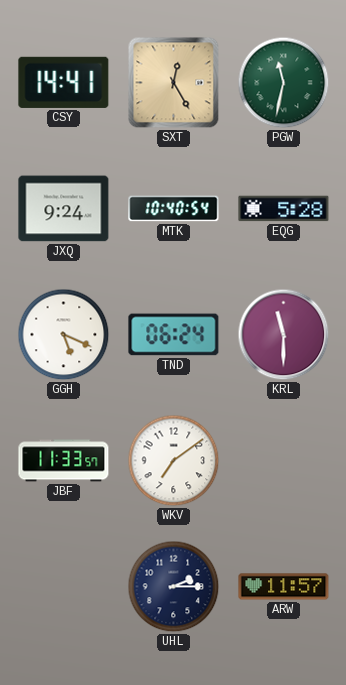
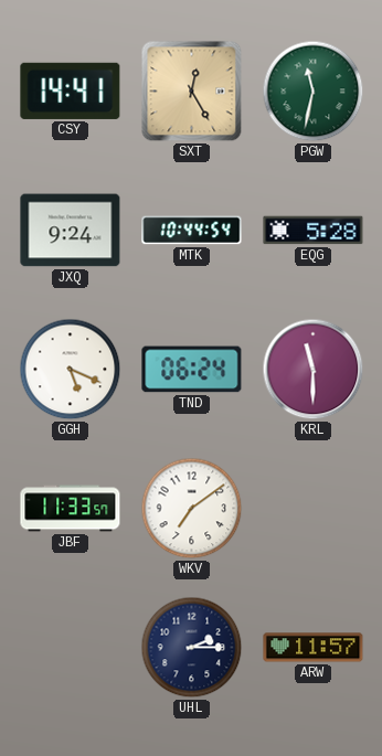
MTK: 10:40 -> 10:44
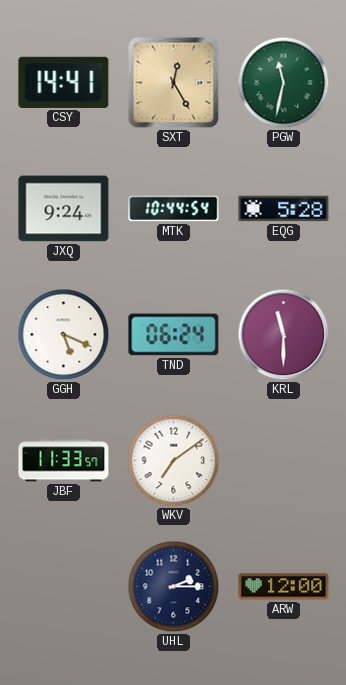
ARW: 11:57 -> 12:00
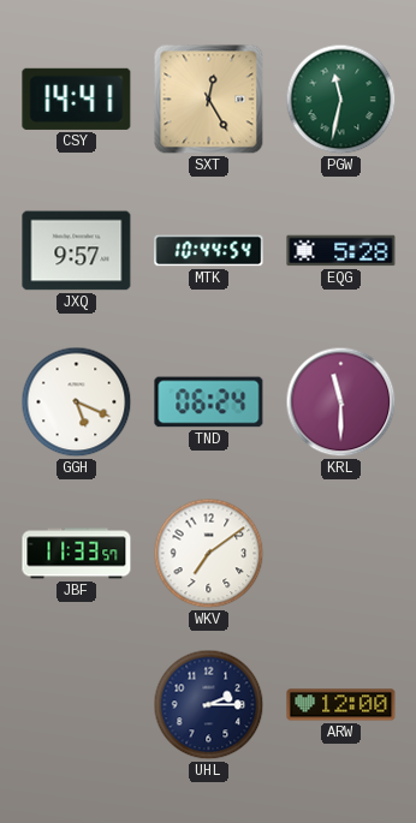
JXQ: 9:24 -> 9:57
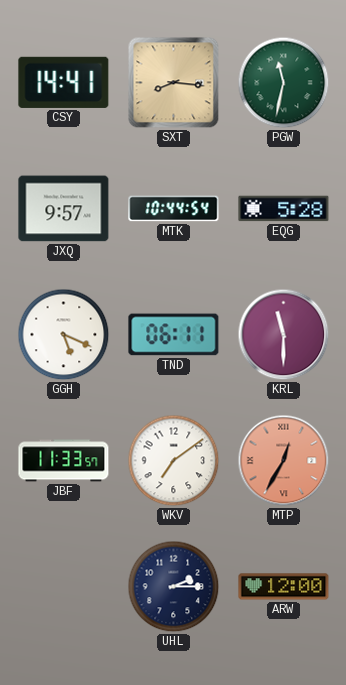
SXT: 12:25 -> 8:16
TND: 06:24 -> 06:11
MTP: none -> 12:35
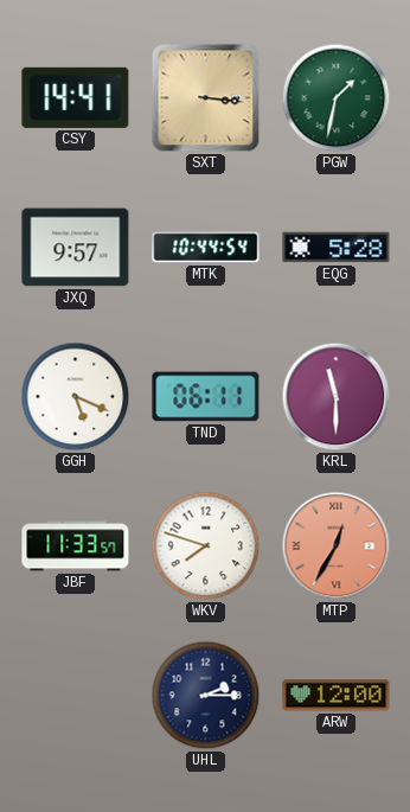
SXT: 8:16 -> 3:16
PGW: 11:32 -> 1:32
WKV: 7:09 -> 7:48
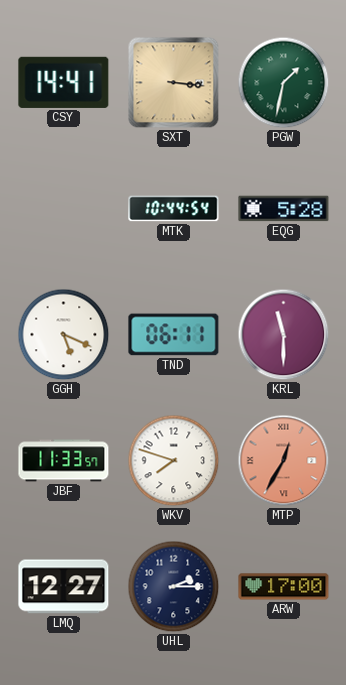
JXQ: 9:57 -> none
LMQ: none -> 12:27
ARW: 12:00 -> 17:00
